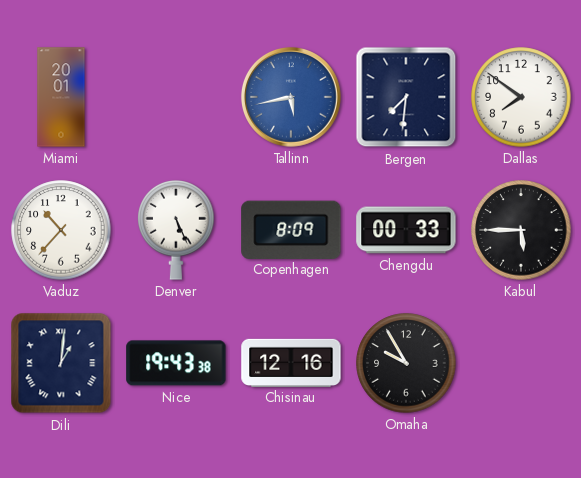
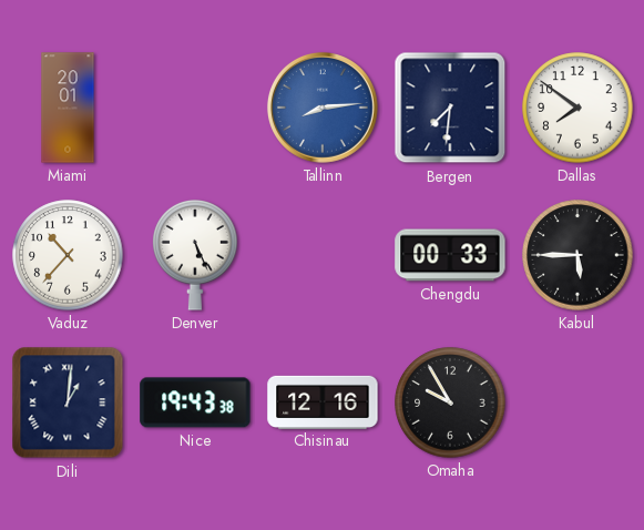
Tallinn: 5:43 -> 8:14
Copenhagen: 8:09 -> none
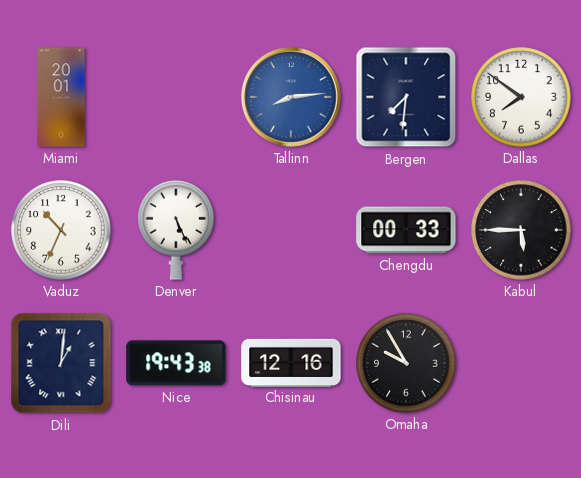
Vaduz: 10:37 -> 10:34
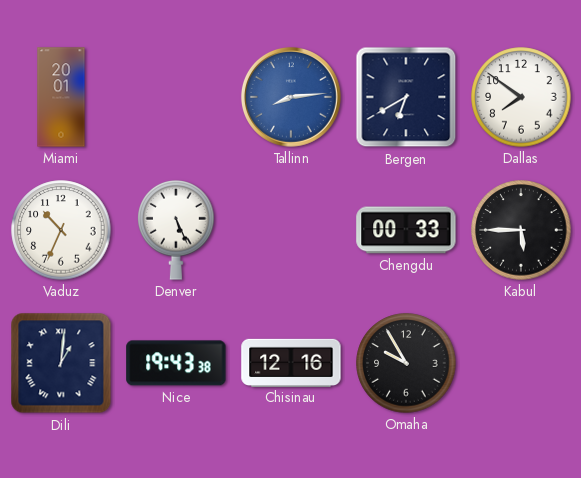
Bergen: 7:31 -> 6:40
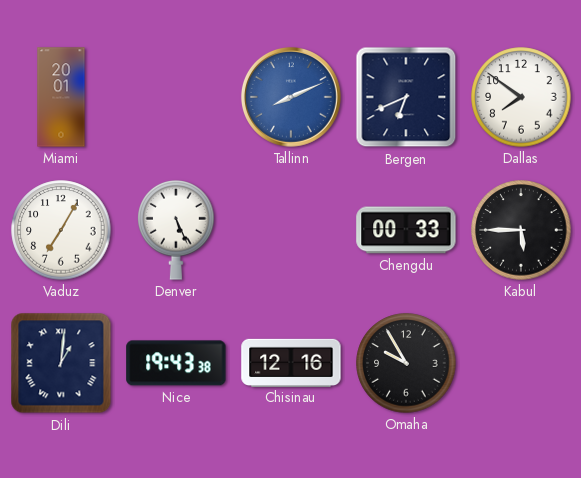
Tallinn: 8:14 -> 8:11
Bergen: 6:40 -> 6:41
Vaduz: 10:34 -> 7:05
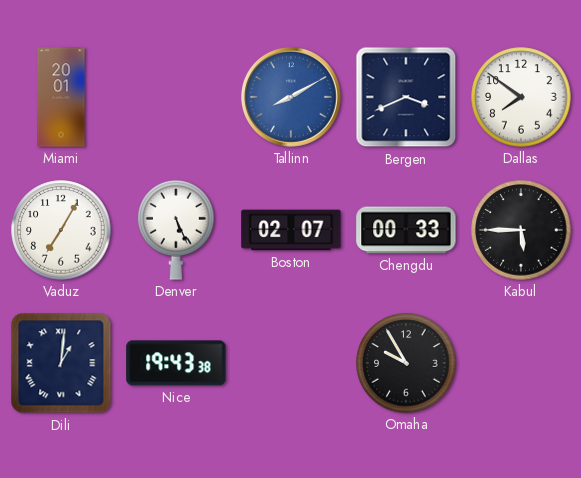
Tallinn: 8:11 -> 8:10
Bergen: 6:41 -> 3:41
Boston: none -> 02:07
Chisinau: 12:16 -> none
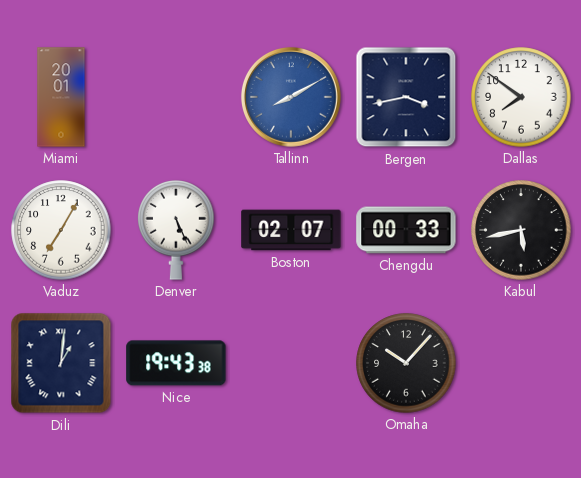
Bergen: 3:41 -> 3:43
Kabul: 5:45 -> 5:43
Omaha: 9:55 -> 10:07
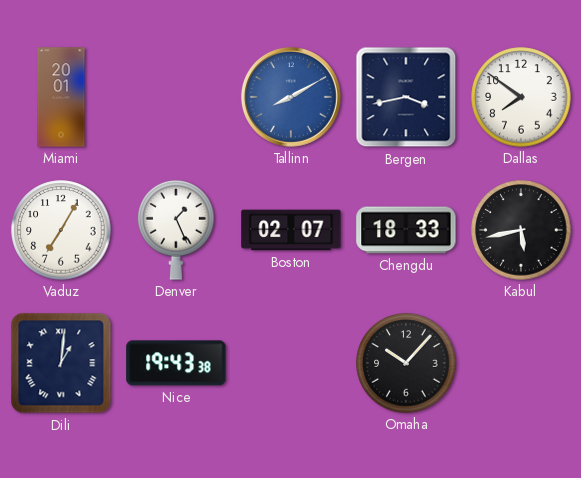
Denver: 5:26 -> 1:26
Chengdu: 00:33 -> 18:33
